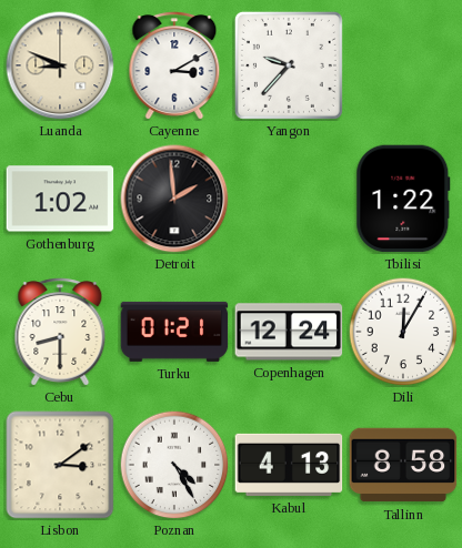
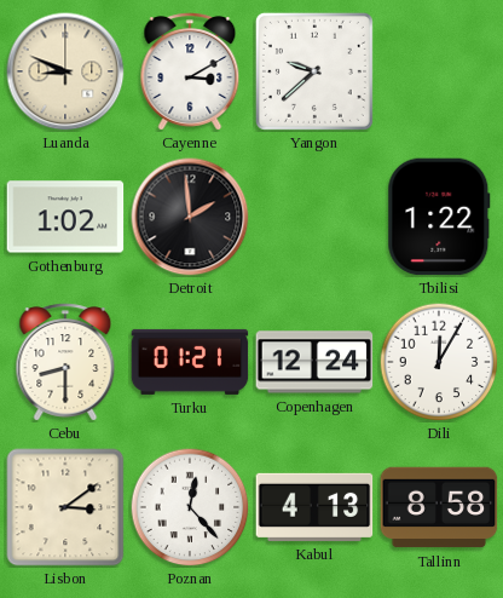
Yangon: 9:37 -> 9:38
Poznan: 4:25 -> 12:23
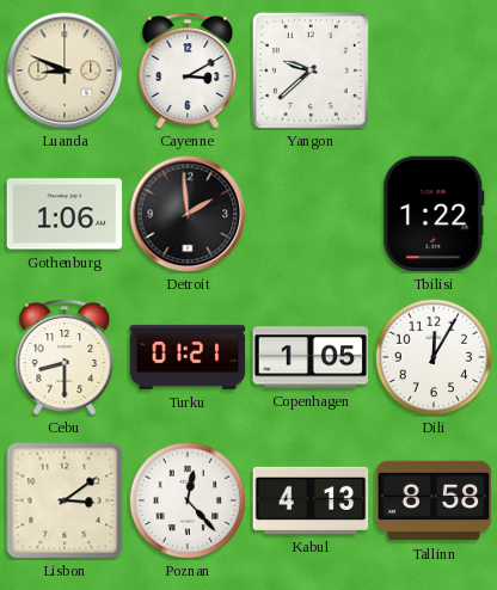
Gothenburg: 1:02 -> 1:06
Copenhagen: 12:24 -> 1:05
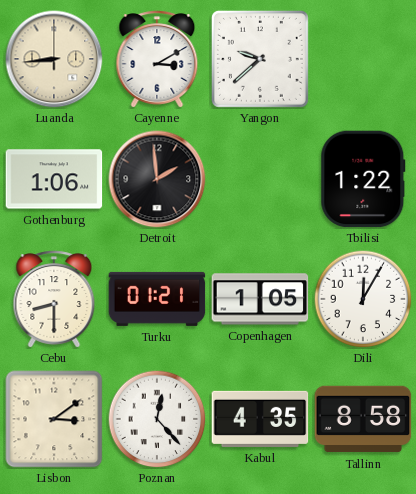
Luanda: 8:49 -> 8:44
Kabul: 4:13 -> 4:35
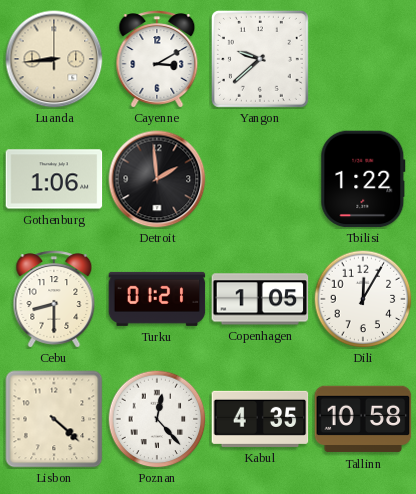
Lisbon: 3:09 -> 4:22
Tallinn: 8:58 -> 10:58
